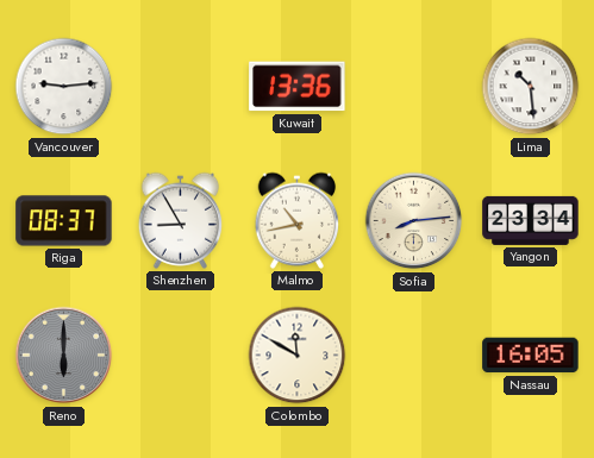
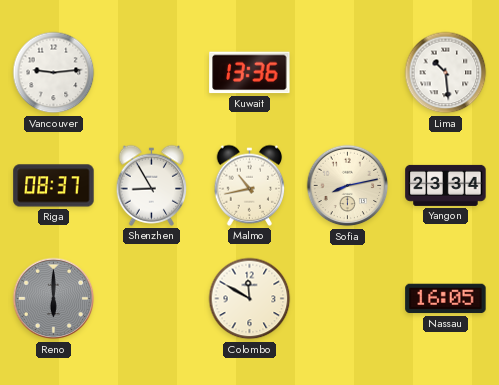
Sofia: 8:14 -> 8:13
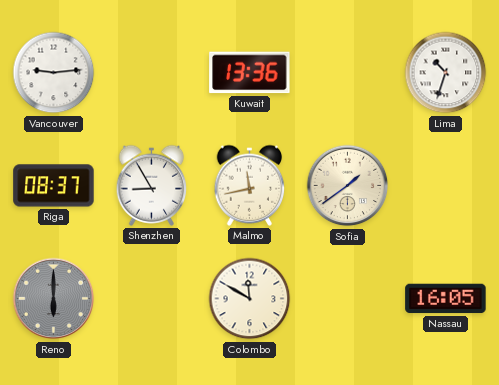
Lima: 10:29 -> 10:33
Malmo: 10:43 -> 11:43
Sofia: 8:13 -> 1:39
Yangon: 23:34 -> none
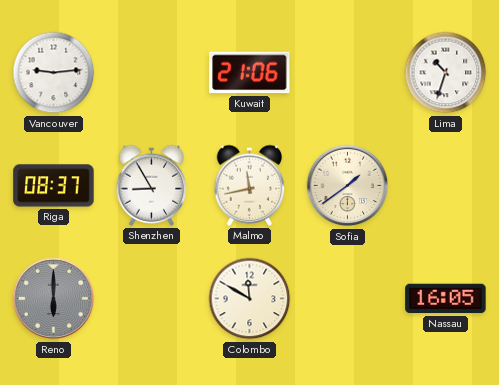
Kuwait: 13:36 -> 21:06
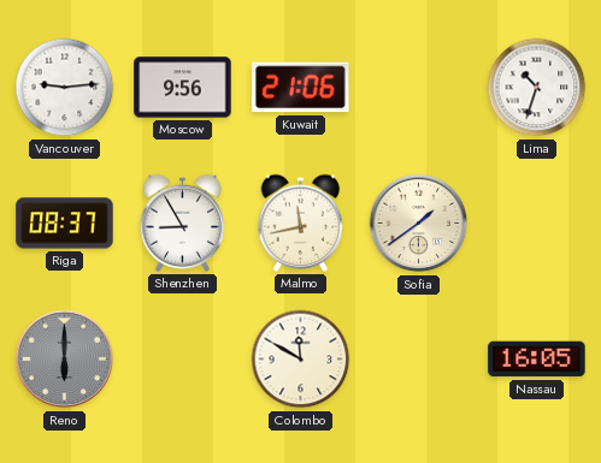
Moscow: none -> 9:56
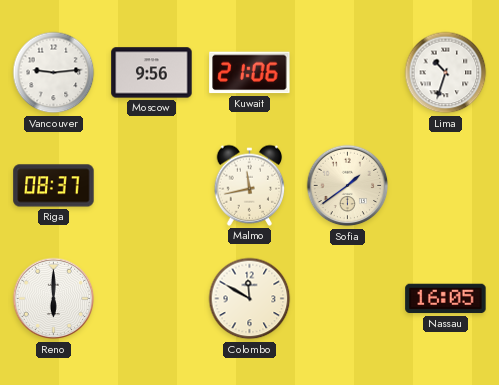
Shenzhen: 8:55 -> none
Reno dial: grey -> white
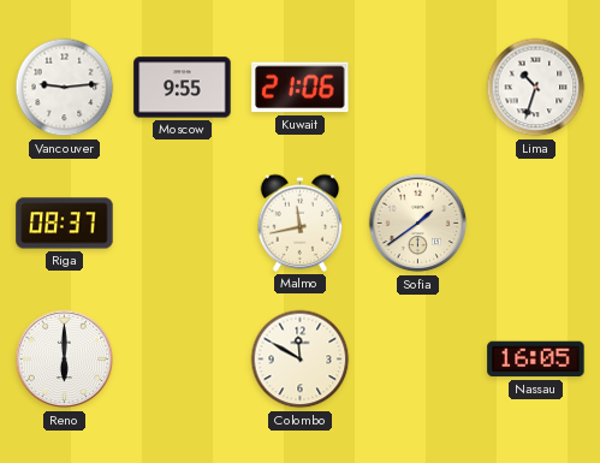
Moscow: 9:56 -> 9:55
